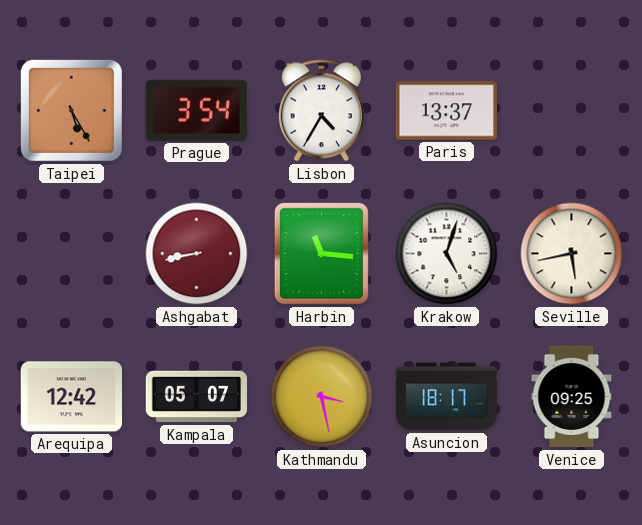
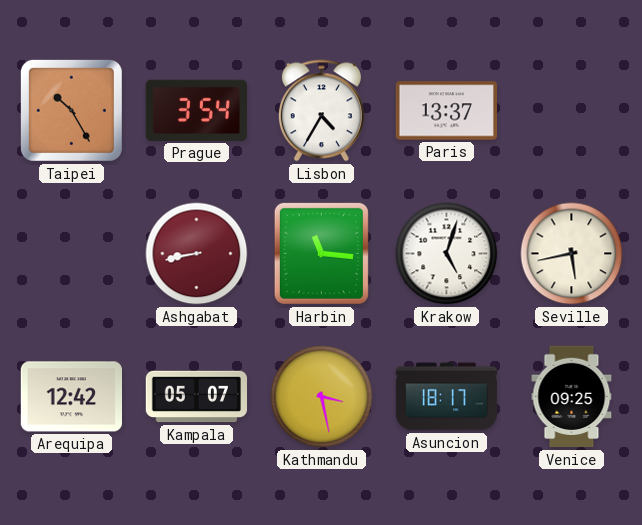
Taipei: 5:25 -> 10:25
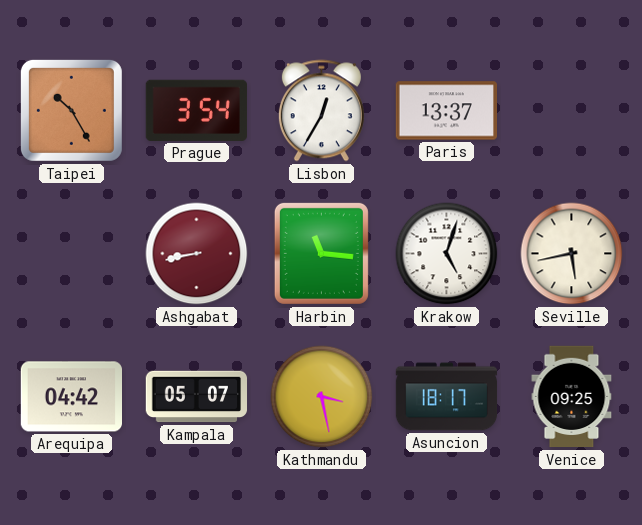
Lisbon: 4:35 -> 12:35
Arequipa: 12:42 -> 04:42
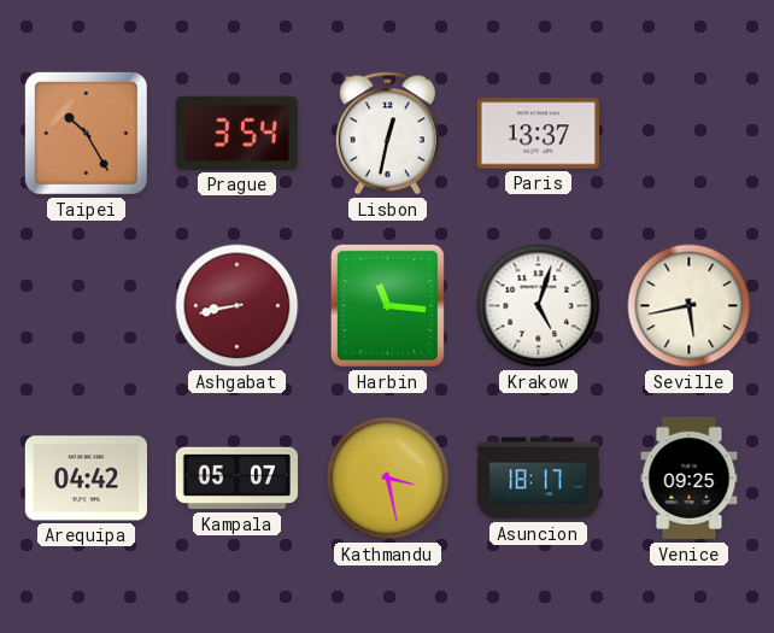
Lisbon: 12:35 -> 12:32
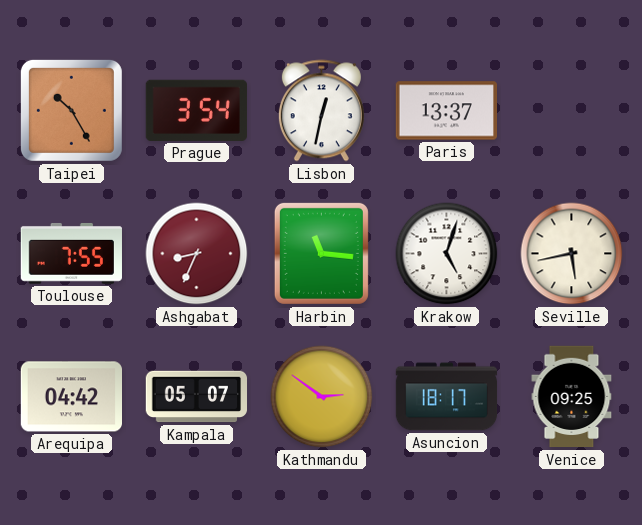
Toulouse: none -> 7:55
Ashgabat: 8:43 -> 8:34
Kathmandu: 3:28 -> 2:51
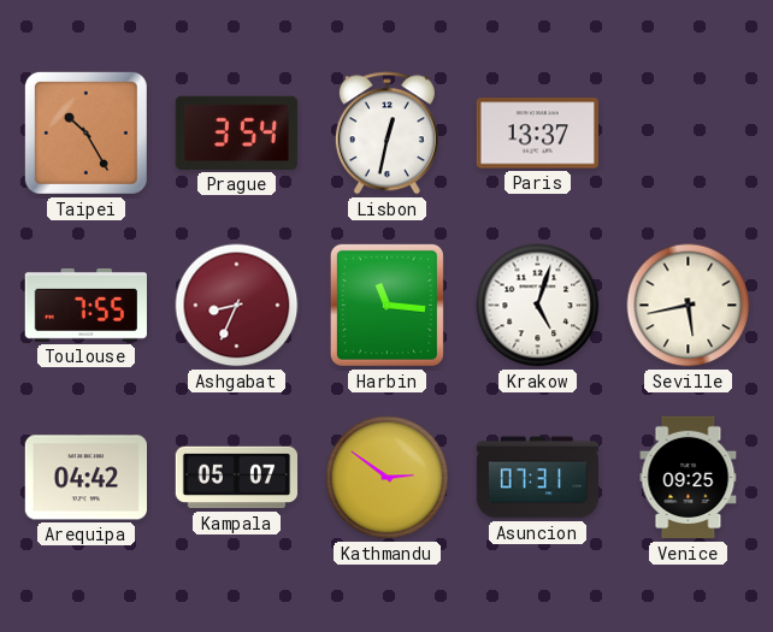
Asuncion: 18:17 -> 07:31
